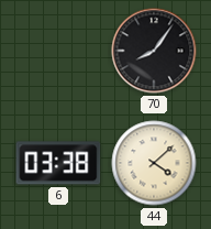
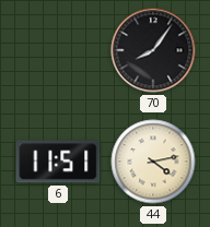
6: 03:38 -> 11:51
44: 4:08 -> 4:13
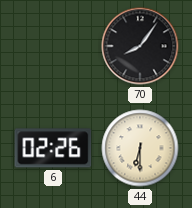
6: 11:51 -> 02:26
44: 4:13 -> 6:30
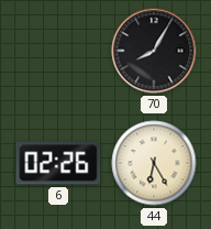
70: 8:06 -> 8:05
44: 6:30 -> 6:25
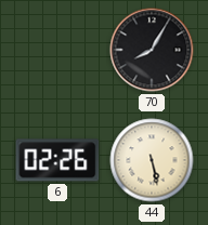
44: 6:25 -> 5:28
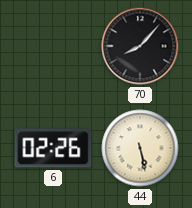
70: 8:05 -> 8:07
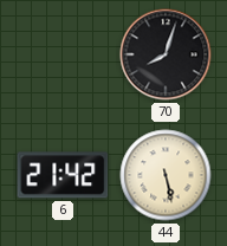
70: 8:07 -> 8:03
6: 02:26 -> 21:42
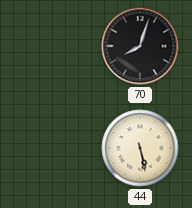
6: 21:42 -> none
